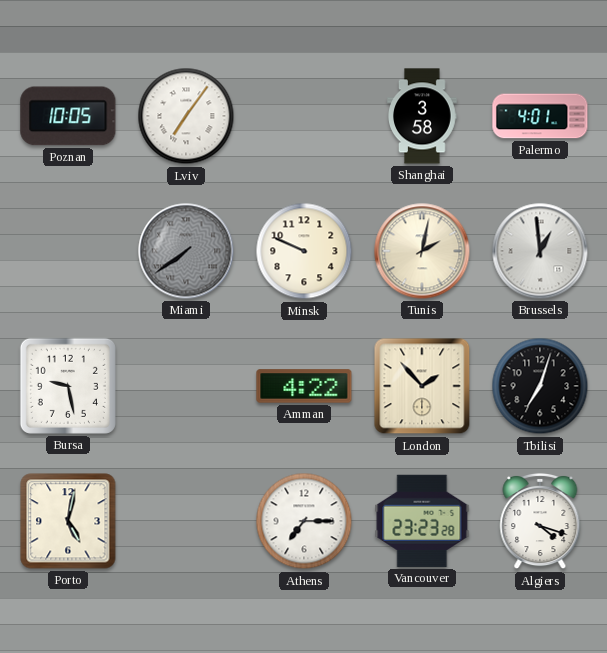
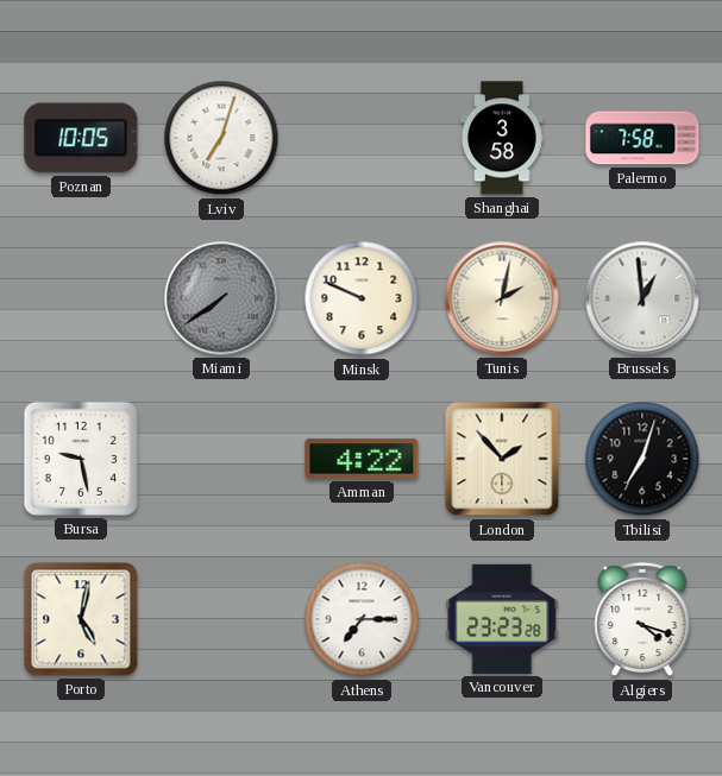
Lviv: 7:06 -> 7:03
Palermo: 4:01 -> 7:58
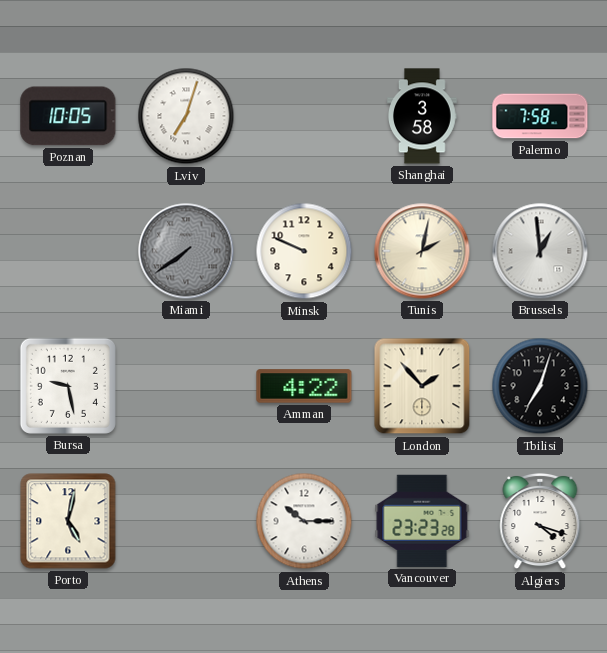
Athens: 7:15 -> 10:15
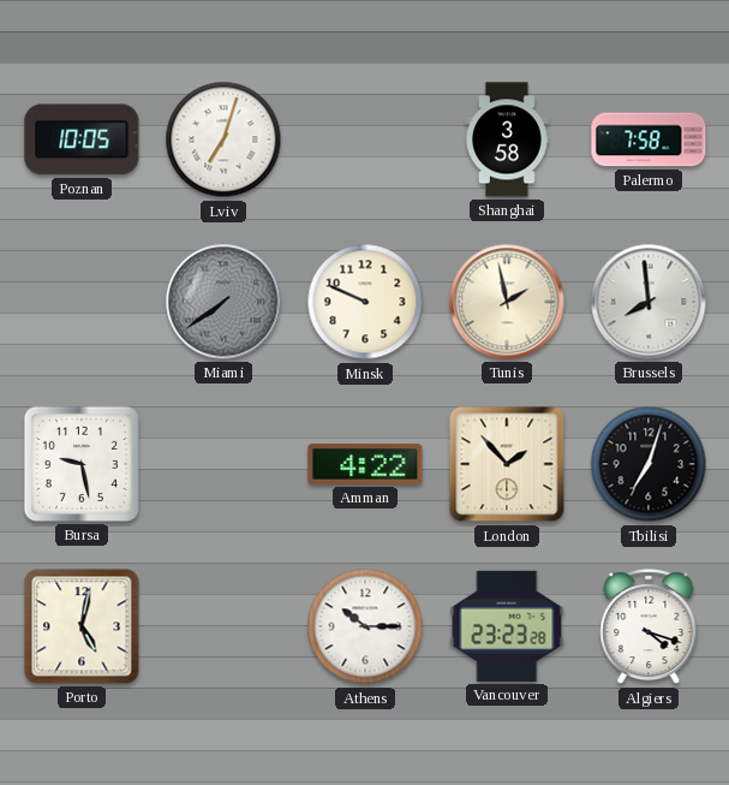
Tunis: 2:02 -> 1:58
Brussels: 12:59 -> 7:59
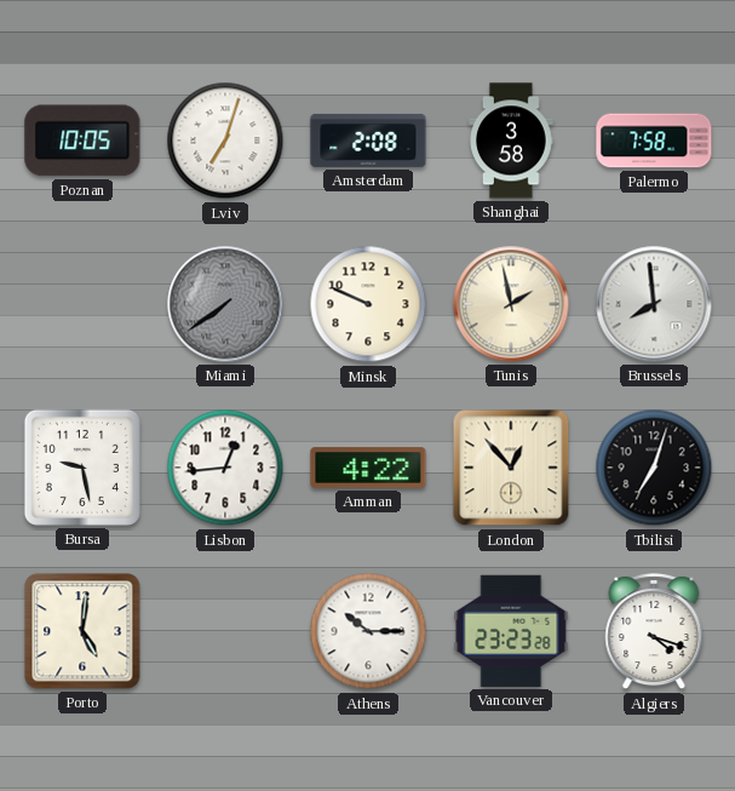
Amsterdam: none -> 2:08
Lisbon: none -> 12:44
London: 1:53 -> 12:53
Porto: 5:02 -> 5:01
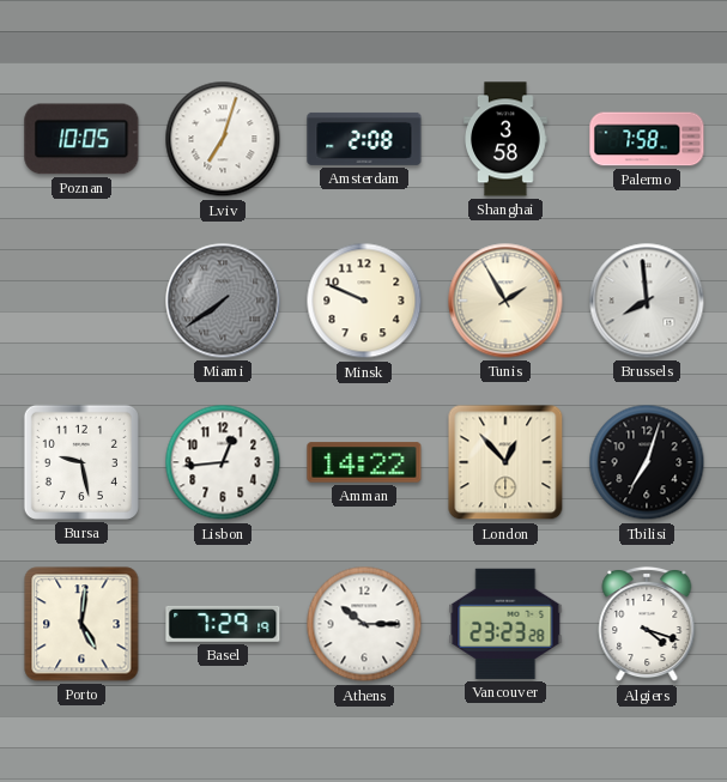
Tunis: 1:58 -> 1:55
Amman: 4:22 -> 14:22
Basel: none -> 7:29
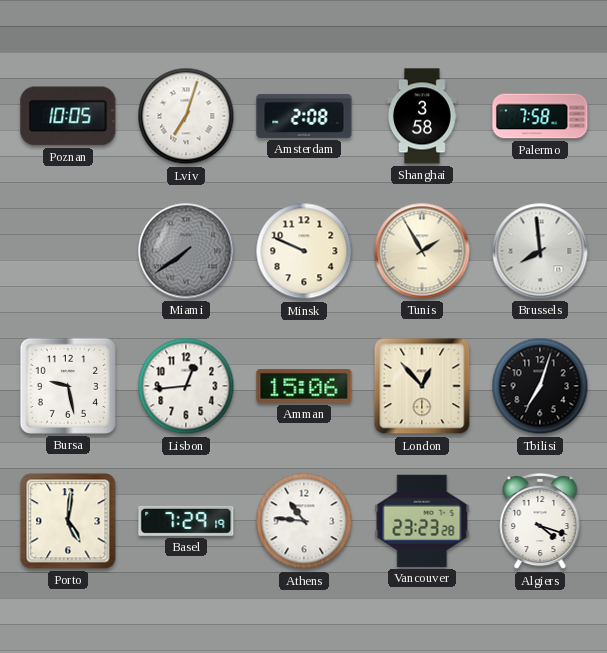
Amman: 14:22 -> 15:06
Athens: 10:15 -> 10:46
